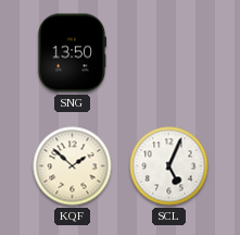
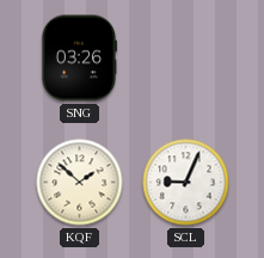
SNG: 13:50 -> 03:26
SCL: 5:04 -> 9:04
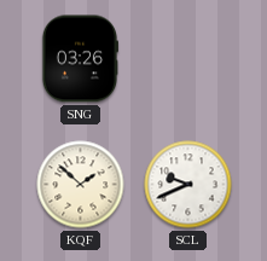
SCL: 9:04 -> 9:41
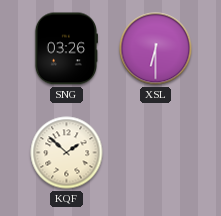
XSL: none -> 6:30
SCL: 9:41 -> none
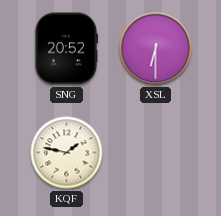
SNG: 03:26 -> 20:52
KQF: 1:52 -> 1:47
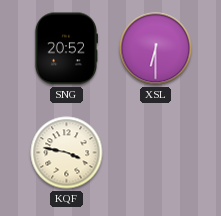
KQF: 1:47 -> 3:47
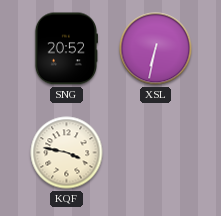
XSL: 6:30 -> 6:32
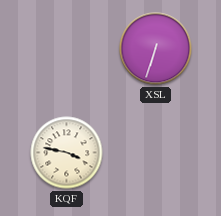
SNG: 20:52 -> none
XSL: 6:32 -> 6:33
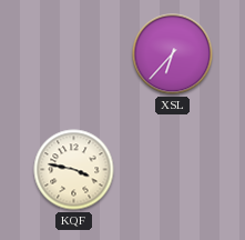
XSL: 6:33 -> 6:37
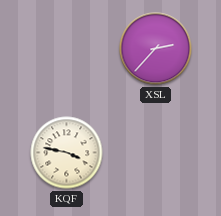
XSL: 6:37 -> 2:37
